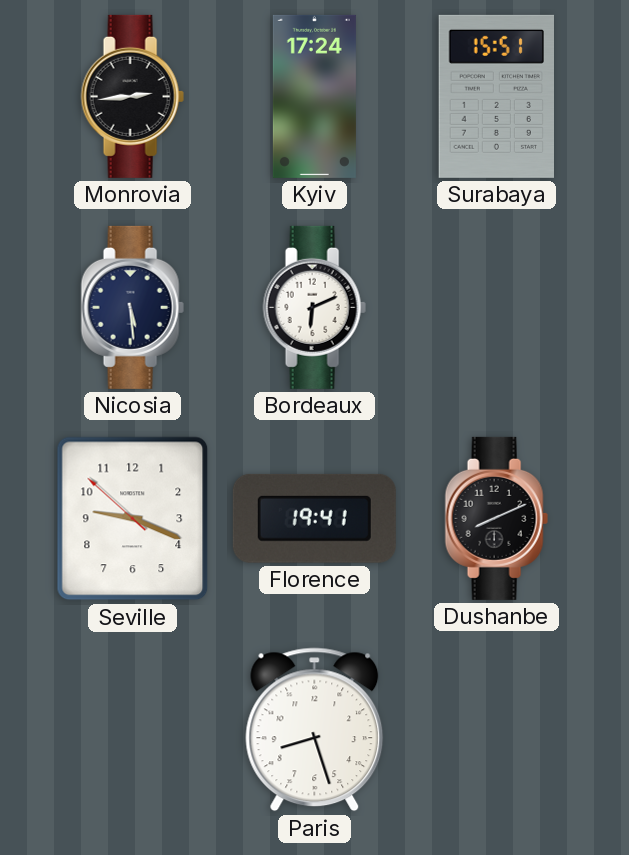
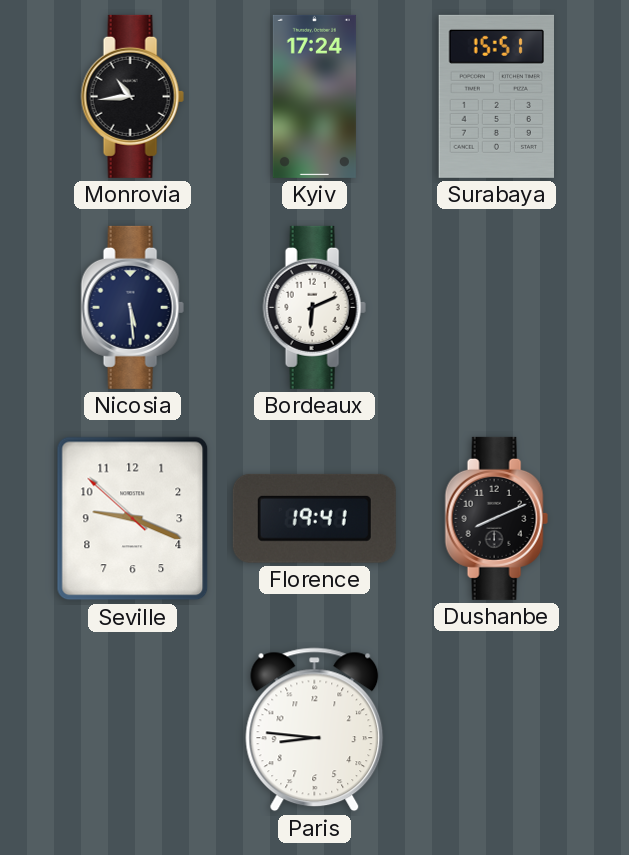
Monrovia: 2:44 -> 10:44
Paris: 8:27 -> 8:46
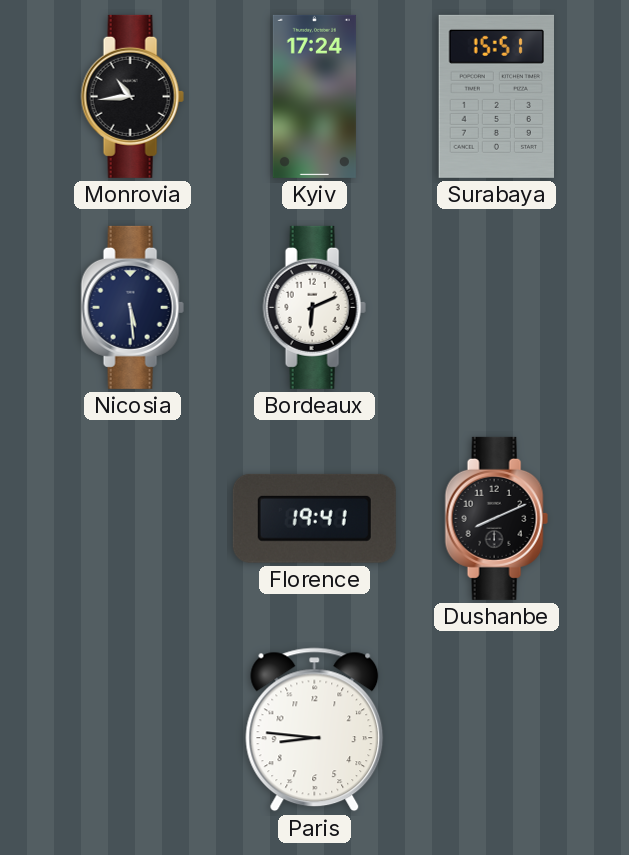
Seville: 9:18 -> none
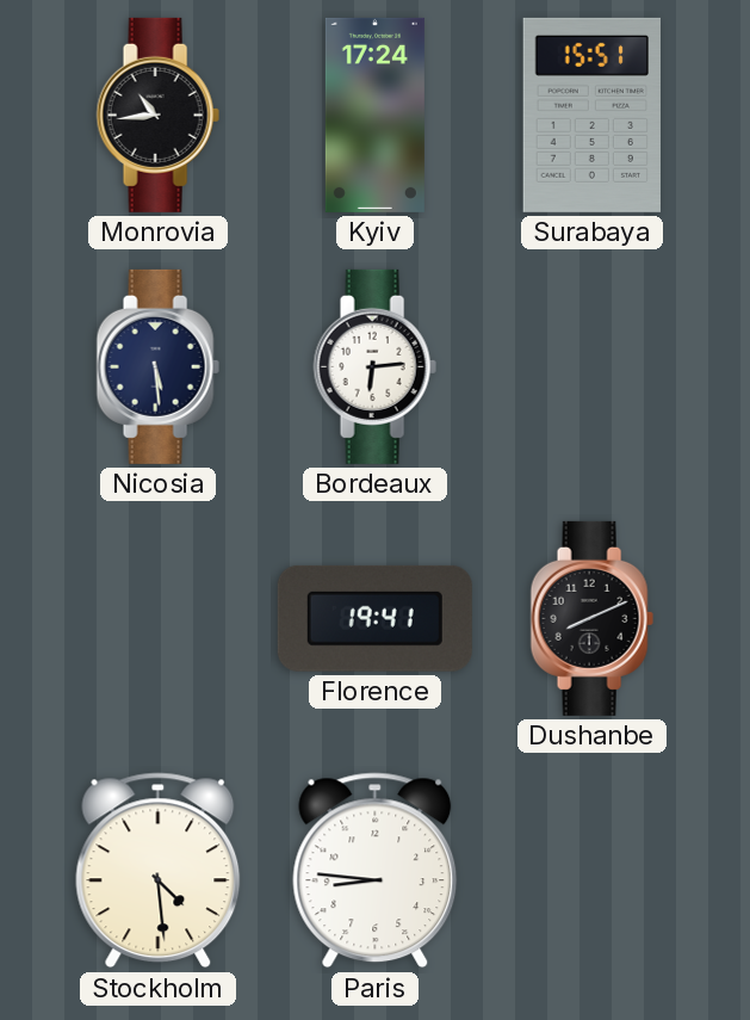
Bordeaux: 6:11 -> 6:14
Stockholm: none -> 4:29
